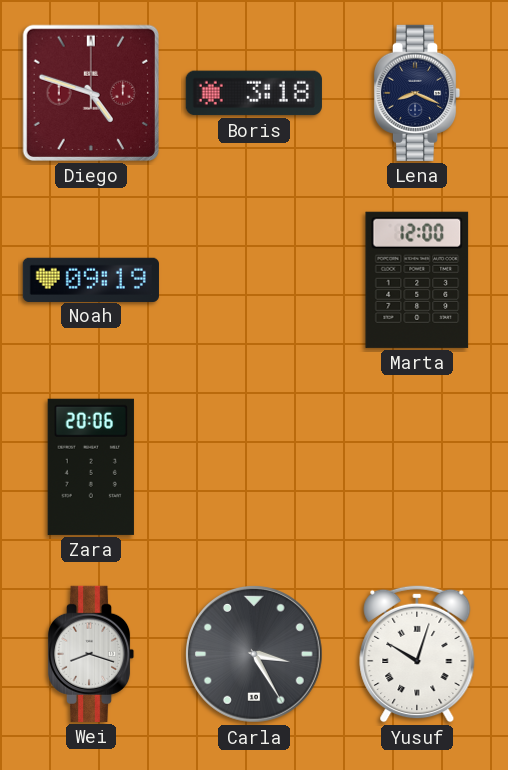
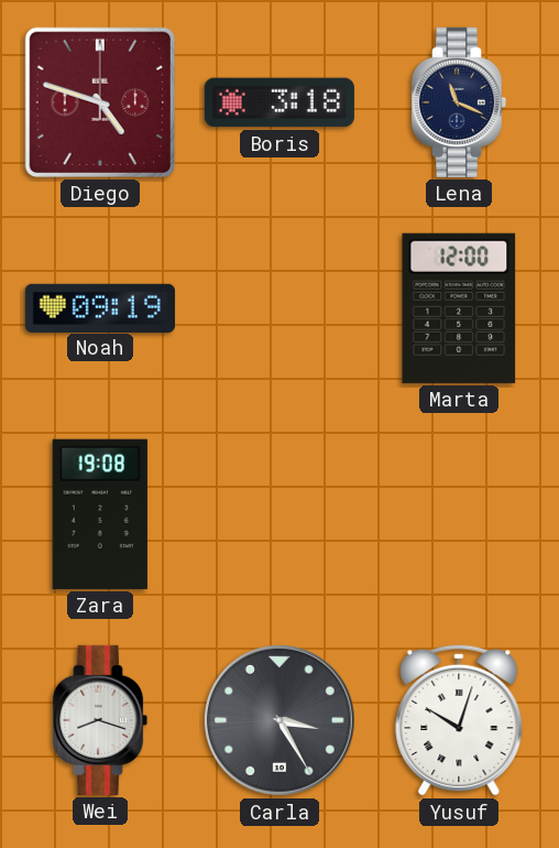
Lena: 8:19 -> 11:19
Zara: 20:06 -> 19:08
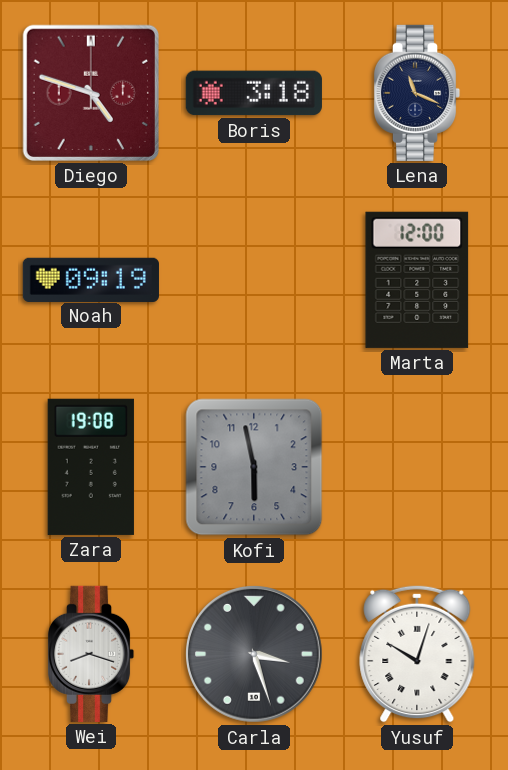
Kofi: none -> 5:58
Carla: 3:25 -> 3:27
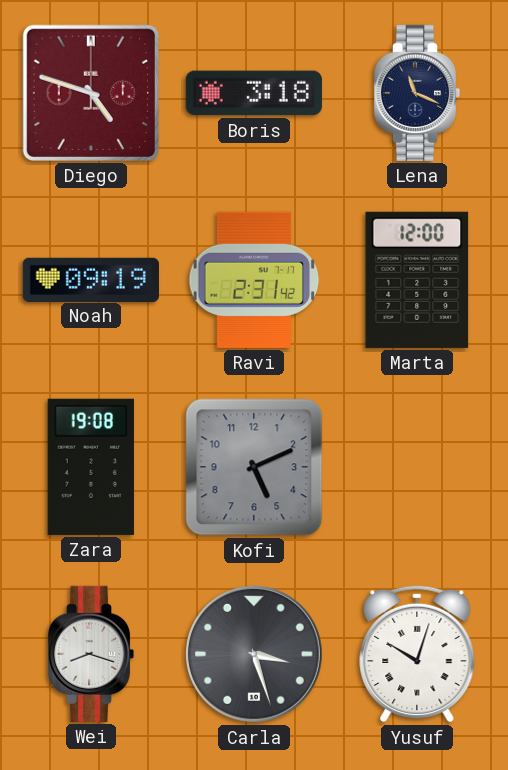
Ravi: none -> 2:31
Kofi: 5:58 -> 5:11
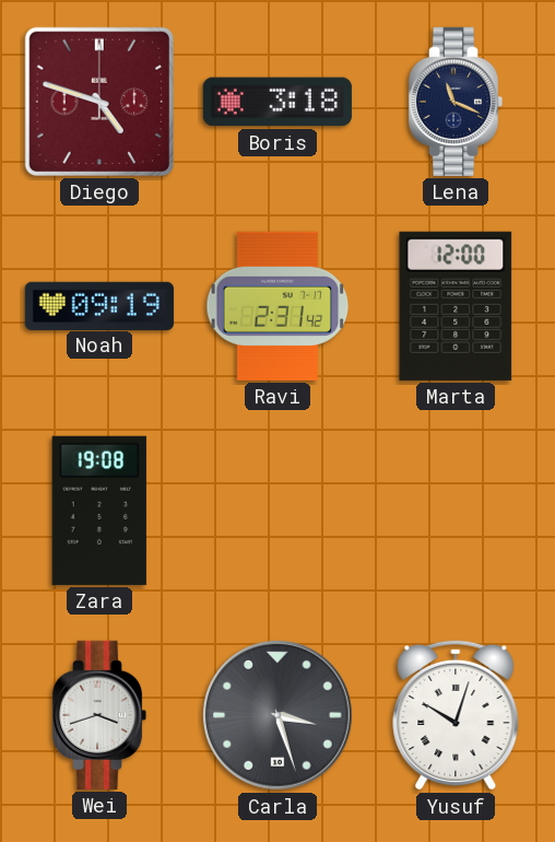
Kofi: 5:11 -> none
Wei: 8:18 -> 3:42
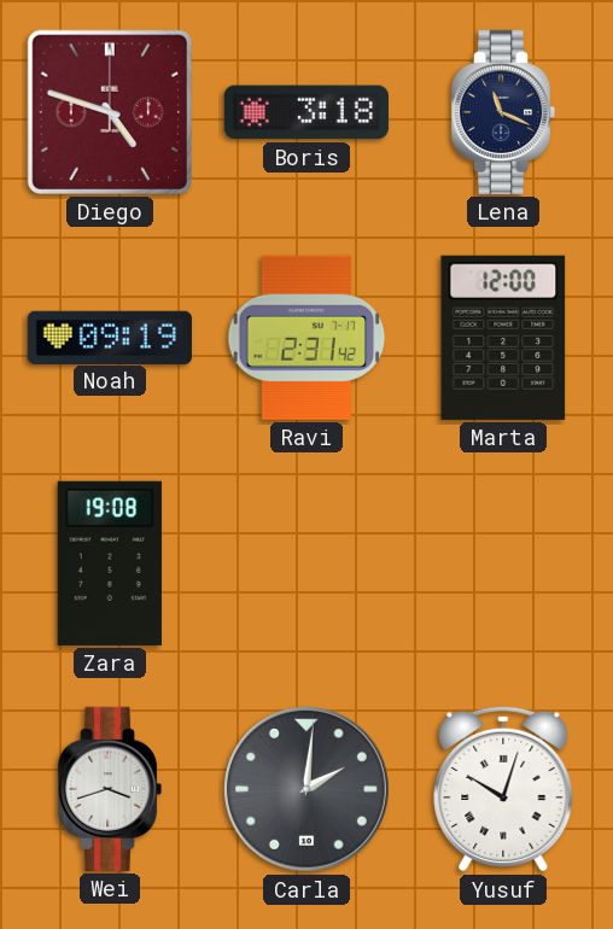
Carla: 3:27 -> 2:01
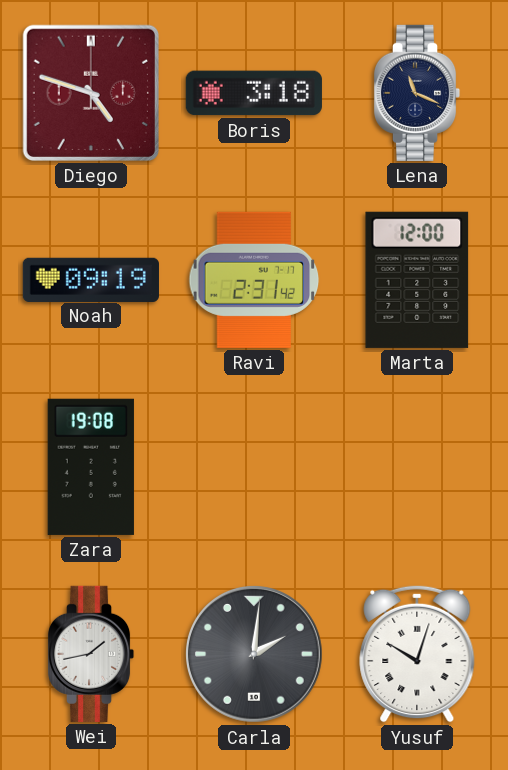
Wei: 3:42 -> 1:43
